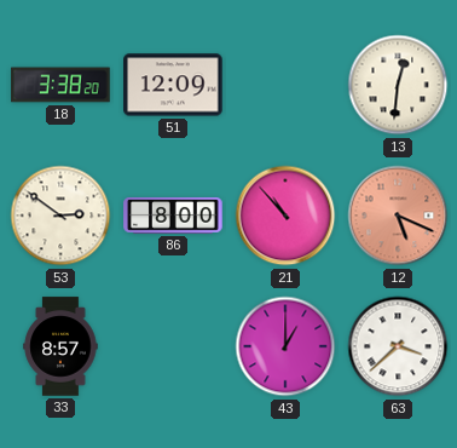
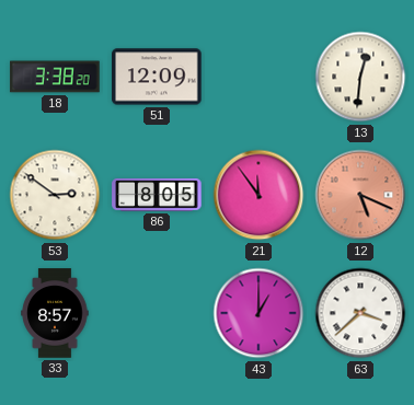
86: 8:00 -> 8:05
21: 10:53 -> 11:54
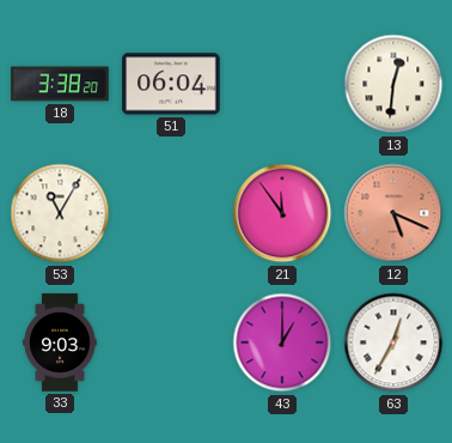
51: 12:09 -> 06:04
53: 2:51 -> 11:05
86: 8:05 -> none
33: 8:57 -> 9:03
63: 3:38 -> 12:35
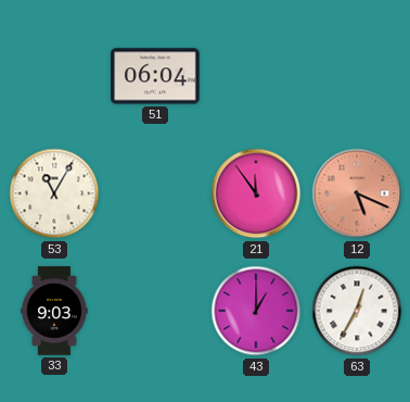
18: 3:38 -> none
13: 12:31 -> none
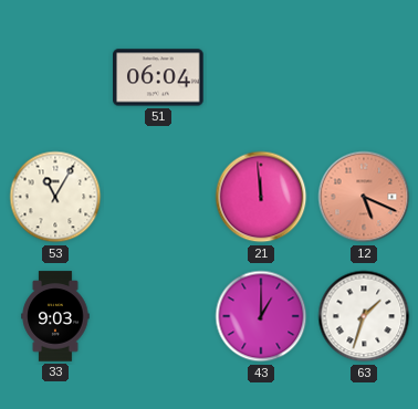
21: 11:54 -> 11:59
63: 12:35 -> 1:33
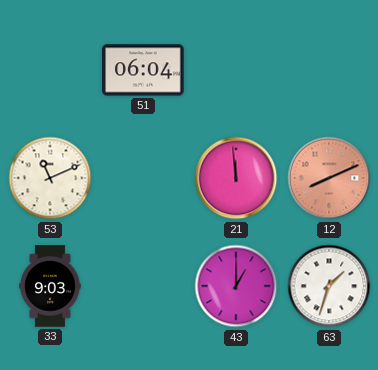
53: 11:05 -> 11:11
12: 5:19 -> 8:11
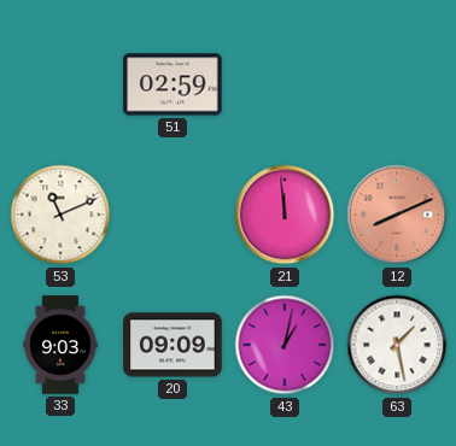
51: 06:04 -> 02:59
20: none -> 09:09
43: 1:00 -> 1:02
63: 1:33 -> 1:28
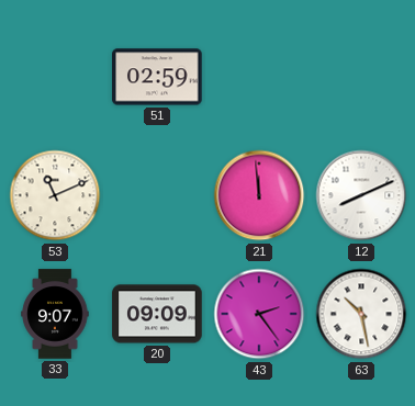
12 dial: salmon -> white
33: 9:03 -> 9:07
43: 1:02 -> 2:24
63: 1:28 -> 10:28
